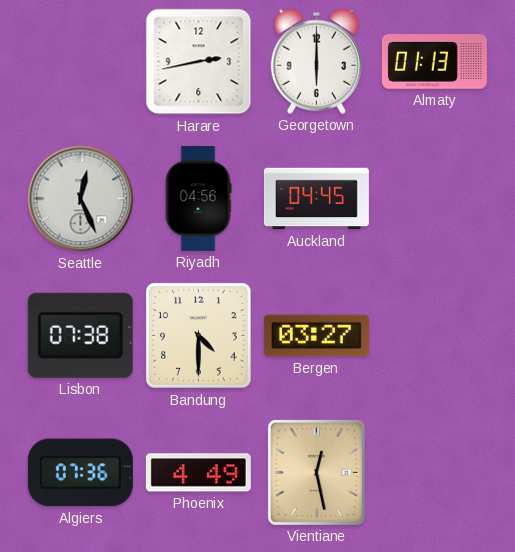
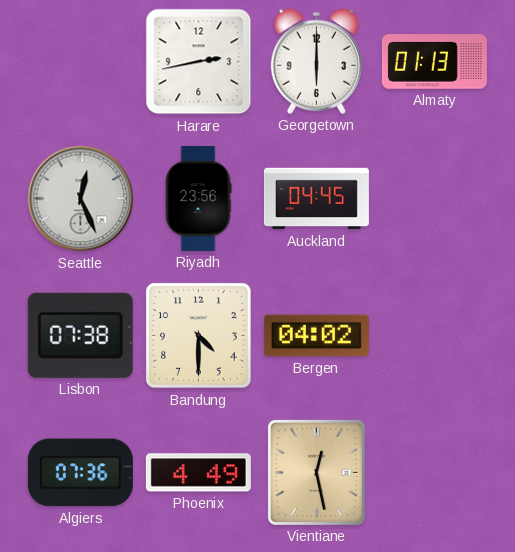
Riyadh: 04:56 -> 23:56
Bergen: 03:27 -> 04:02
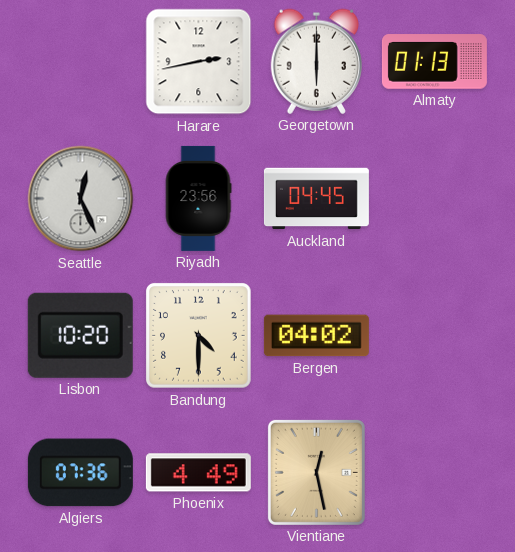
Lisbon: 07:38 -> 10:20
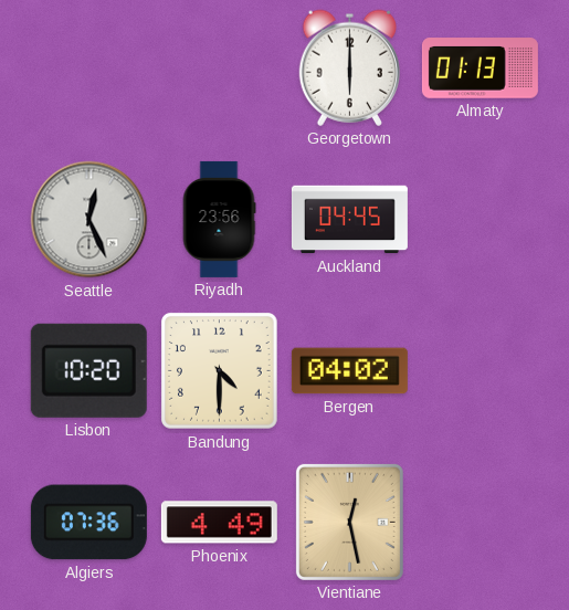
Harare: 2:43 -> none
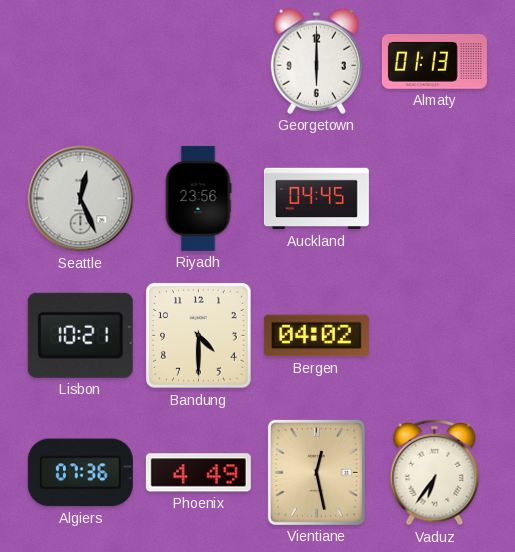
Lisbon: 10:20 -> 10:21
Vaduz: none -> 6:36
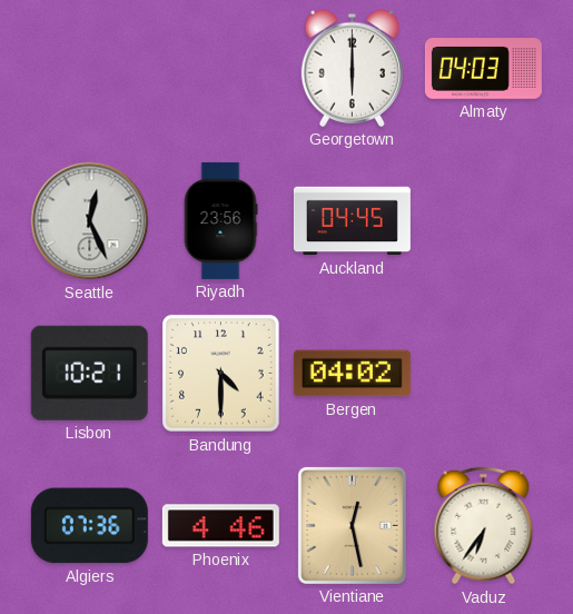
Almaty: 01:13 -> 04:03
Phoenix: 4:49 -> 4:46
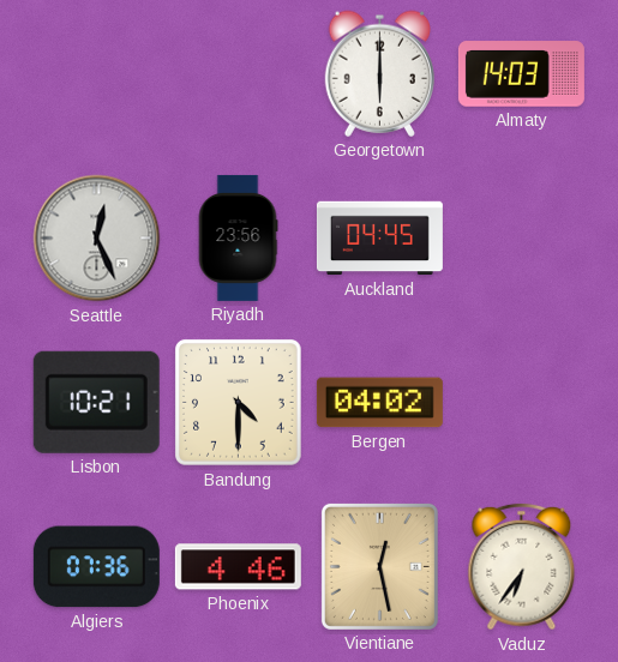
Almaty: 04:03 -> 14:03
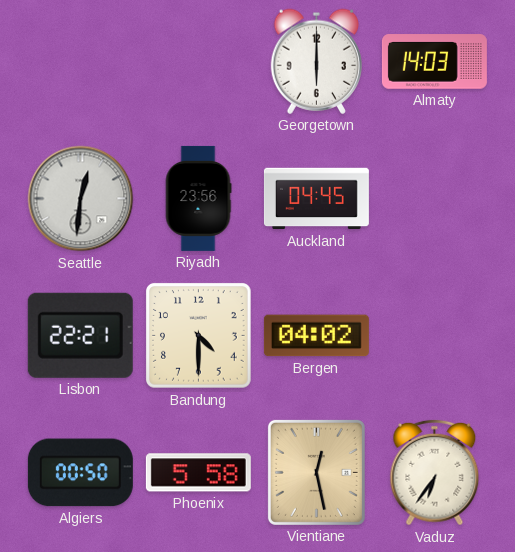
Seattle: 12:26 -> 12:31
Lisbon: 10:21 -> 22:21
Algiers: 07:36 -> 00:50
Phoenix: 4:46 -> 5:58
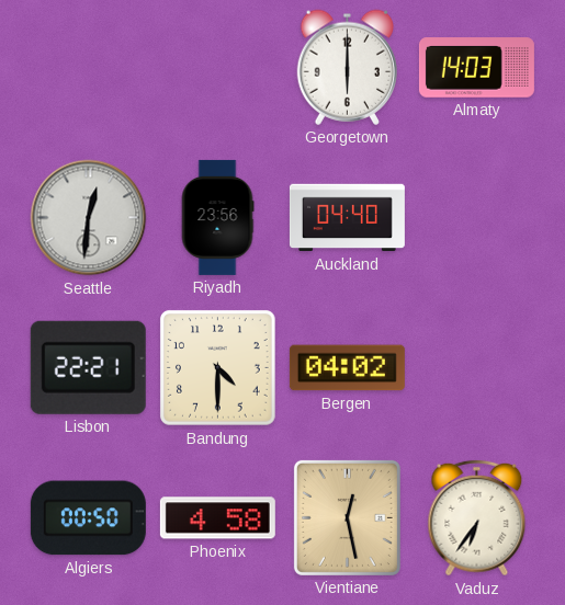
Auckland: 04:45 -> 04:40
Phoenix: 5:58 -> 4:58
